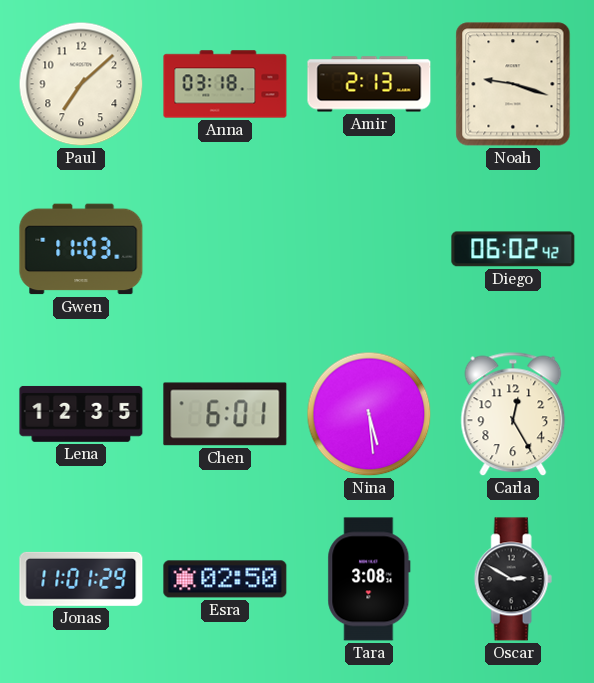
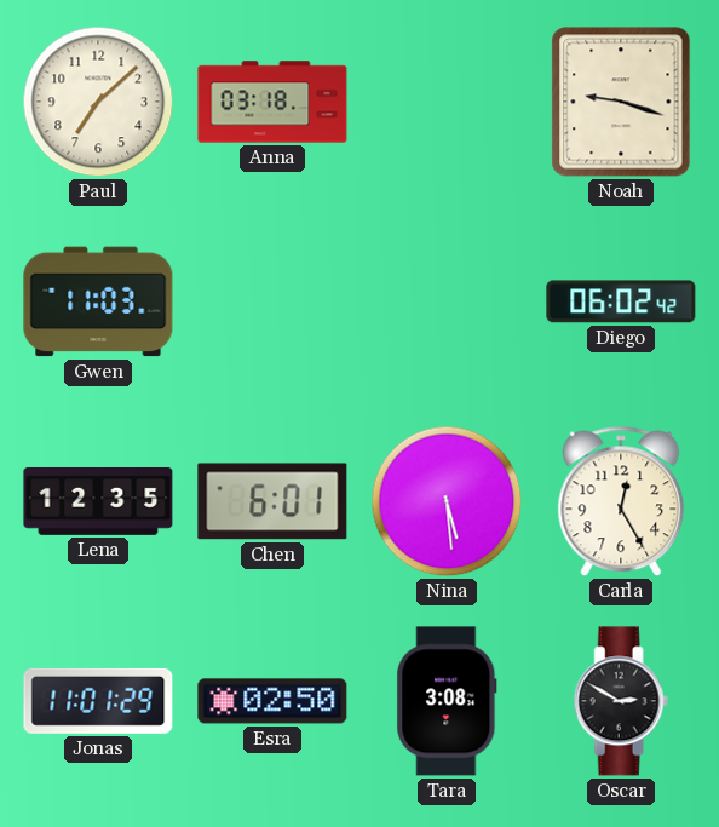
Amir: 2:13 -> none
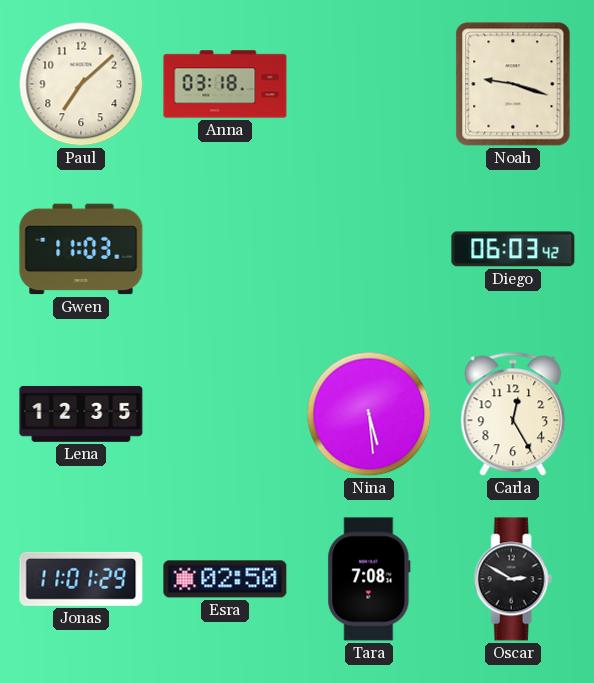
Diego: 06:02 -> 06:03
Chen: 6:01 -> none
Tara: 3:08 -> 7:08
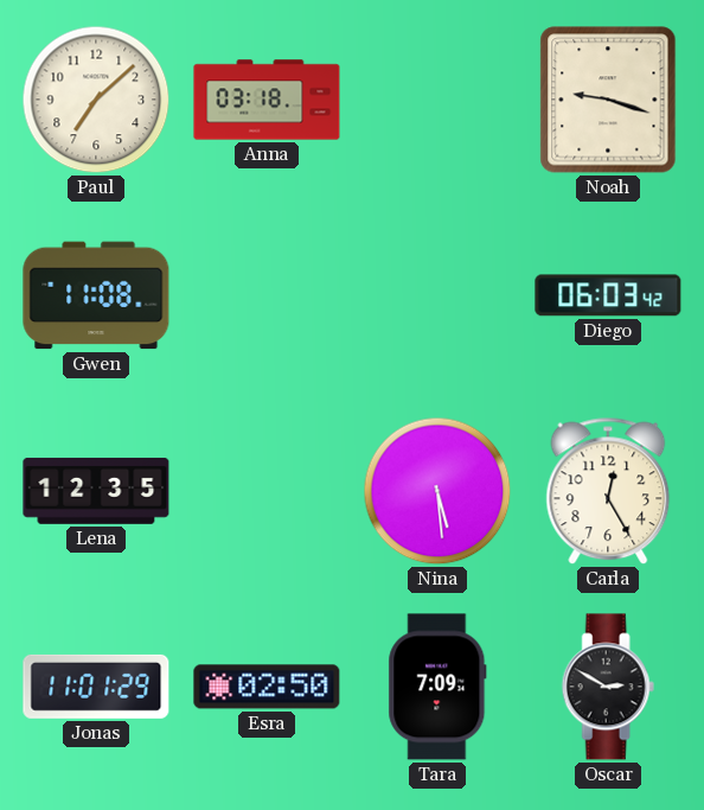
Gwen: 11:03 -> 11:08
Tara: 7:08 -> 7:09
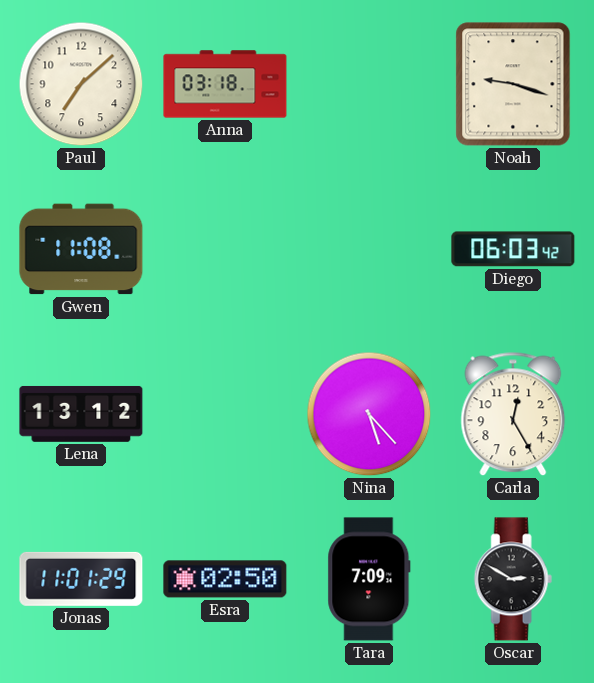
Lena: 12:35 -> 13:12
Nina: 5:29 -> 5:23
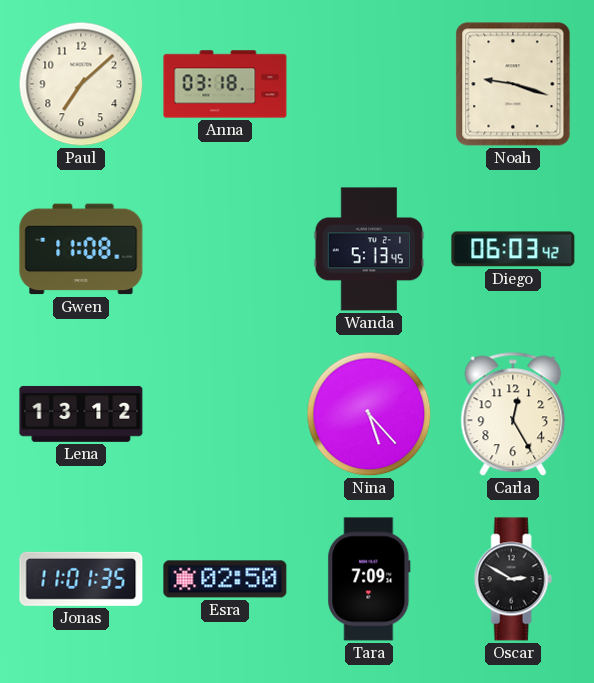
Wanda: none -> 5:13
Jonas: 11:01:29 -> 11:01:35
